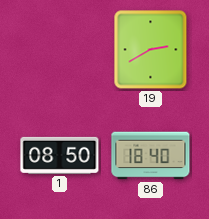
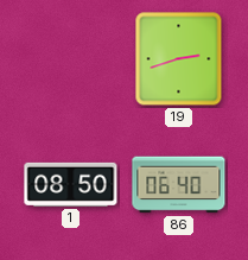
19: 2:40 -> 2:42
86: 18:40 -> 06:40
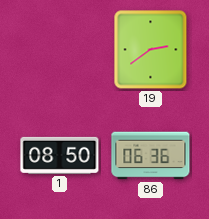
19: 2:42 -> 2:39
86: 06:40 -> 06:36
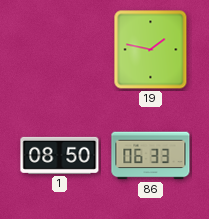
19: 2:39 -> 1:47
86: 06:36 -> 06:33
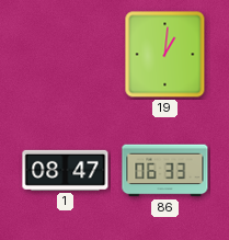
19: 1:47 -> 1:01
1: 08:50 -> 08:47
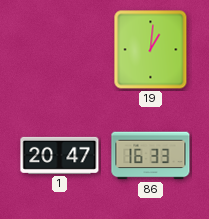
1: 08:47 -> 20:47
86: 06:33 -> 16:33
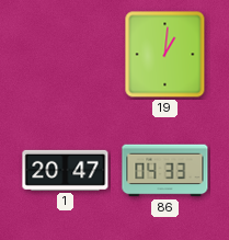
86: 16:33 -> 04:33
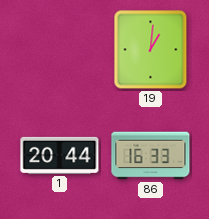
1: 20:47 -> 20:44
86: 04:33 -> 16:33
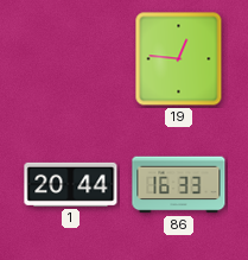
19: 1:01 -> 12:46
